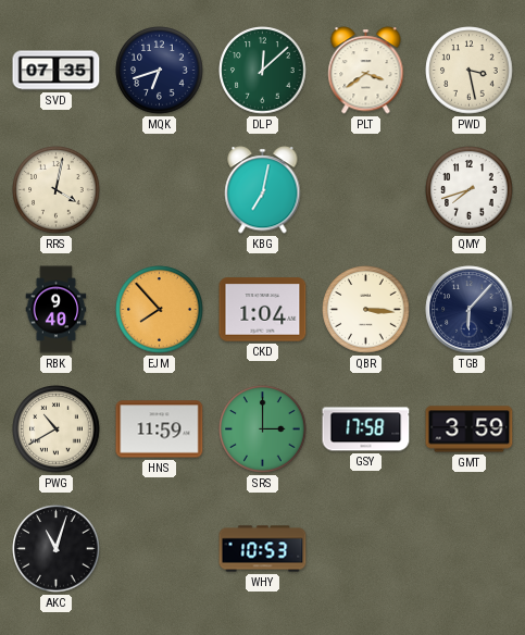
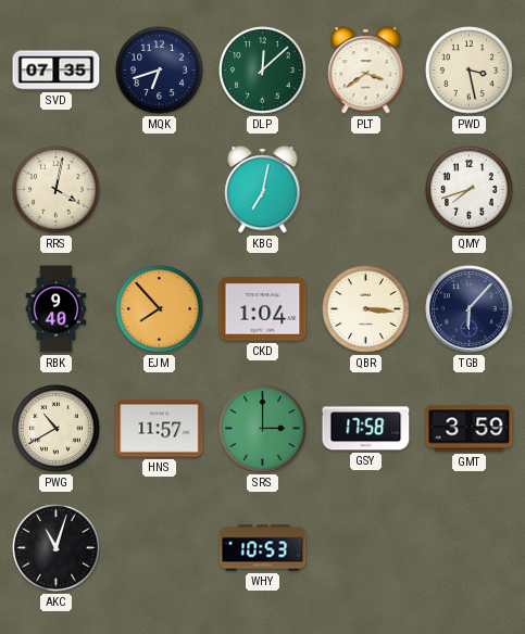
HNS: 11:59 -> 11:57
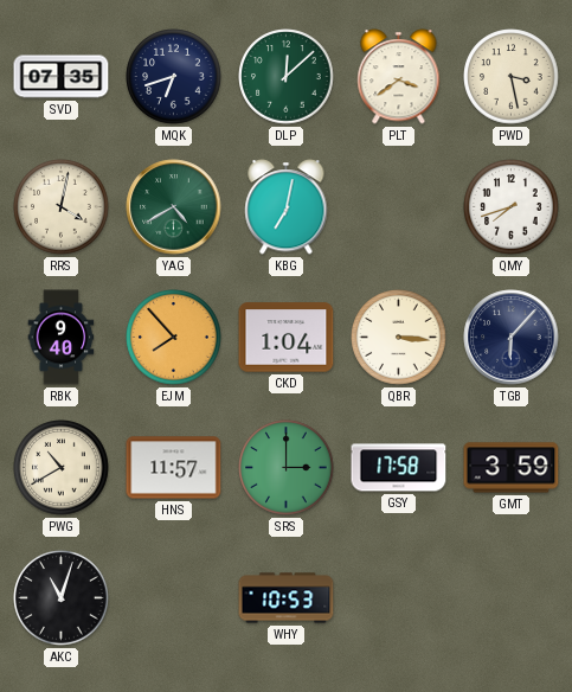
YAG: none -> 4:40
